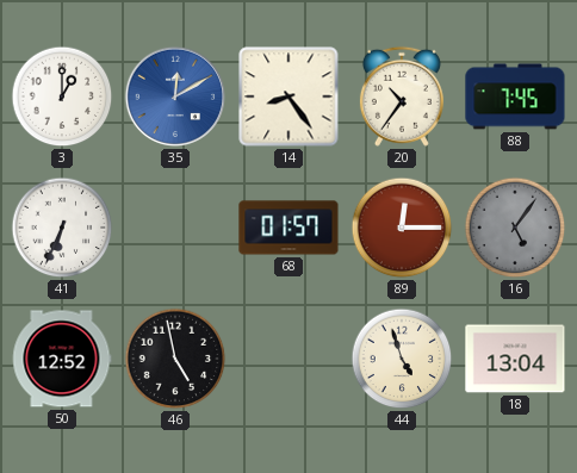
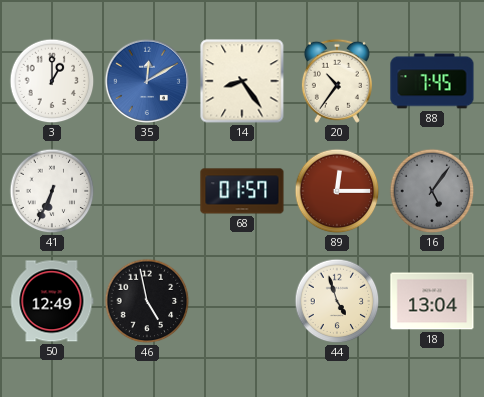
50: 12:52 -> 12:49
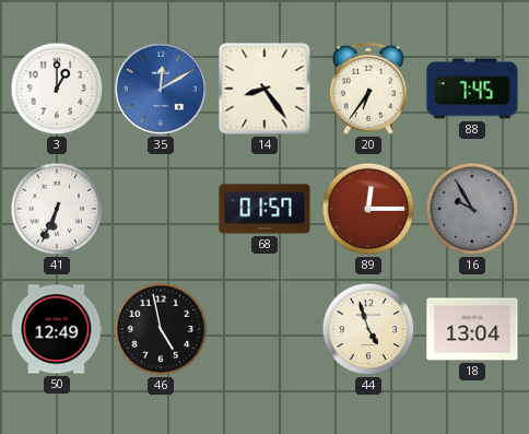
20: 10:36 -> 6:36
16: 5:06 -> 9:55
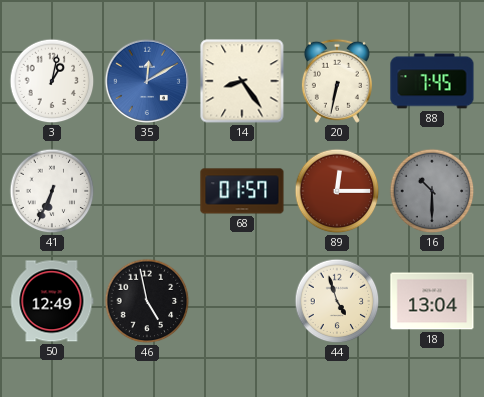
3: 1:00 -> 1:02
20: 6:36 -> 6:32
16: 9:55 -> 10:30
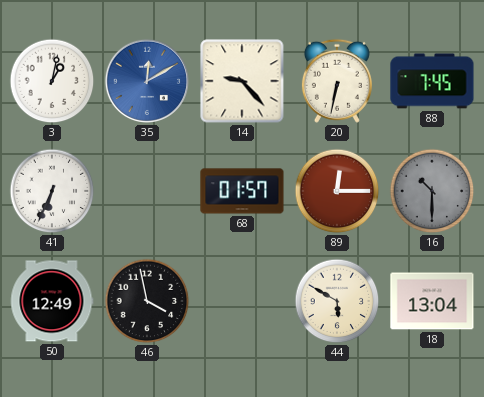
14: 8:24 -> 9:23
46: 4:58 -> 3:58
44: 4:57 -> 5:50
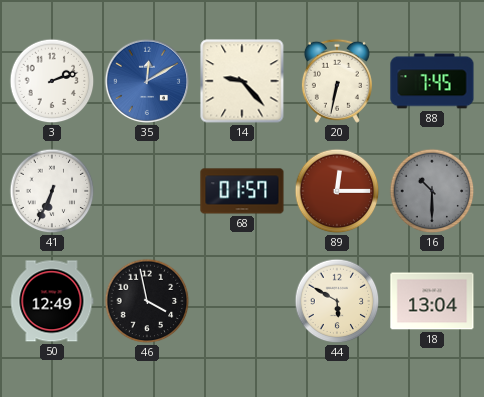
3: 1:02 -> 2:12
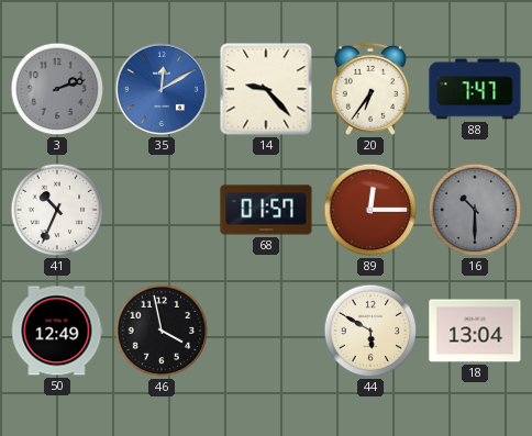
3 dial: white -> grey
20: 6:32 -> 6:36
88: 7:45 -> 7:47
41: 6:34 -> 10:34
